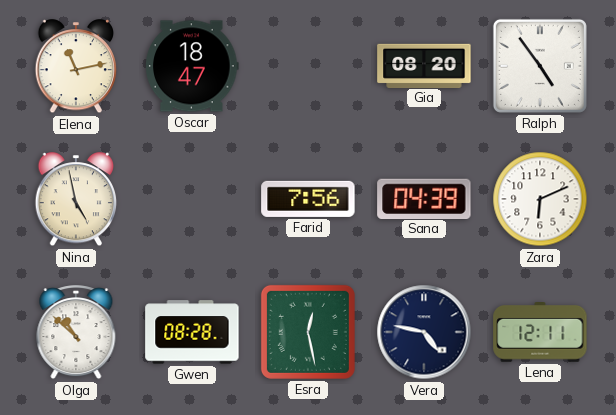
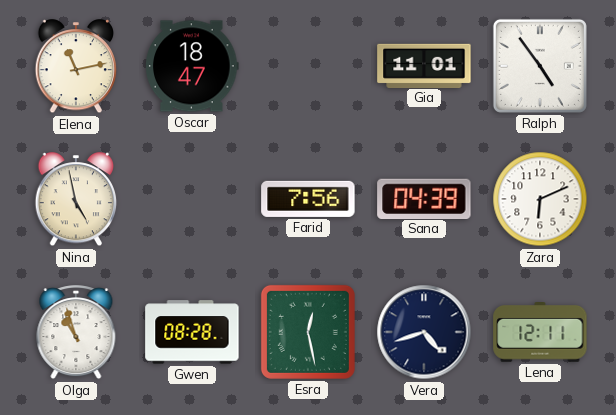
Gia: 08:20 -> 11:01
Olga: 10:52 -> 10:57
Vera: 4:47 -> 4:42
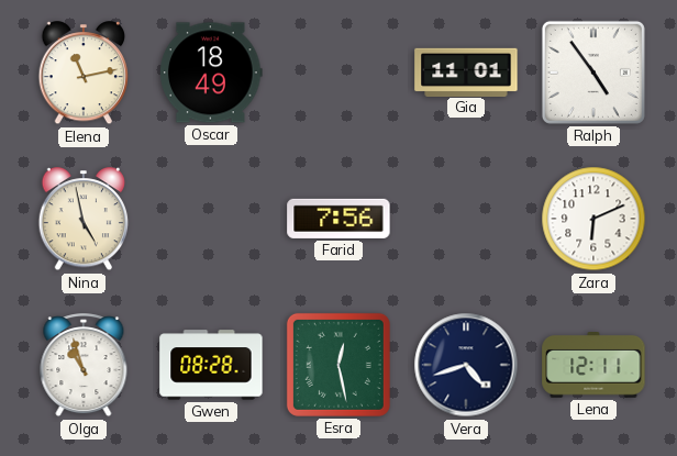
Oscar: 18:47 -> 18:49
Sana: 04:39 -> none
